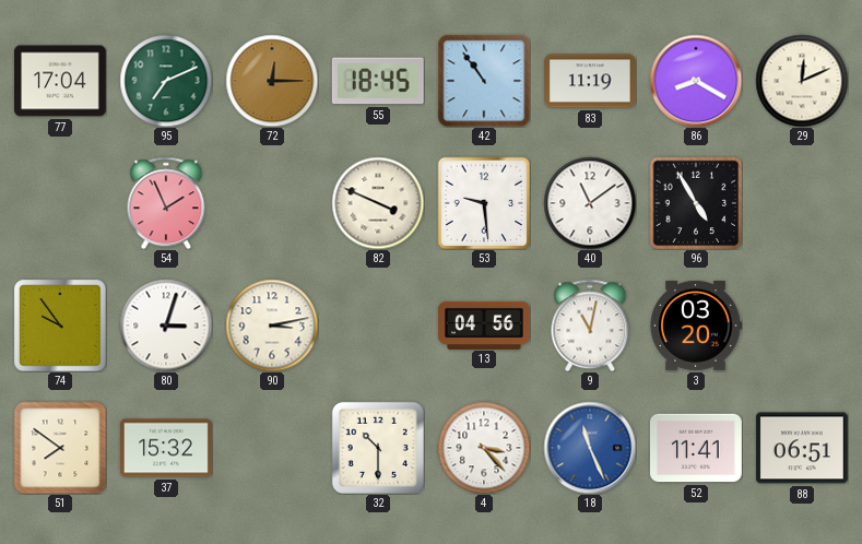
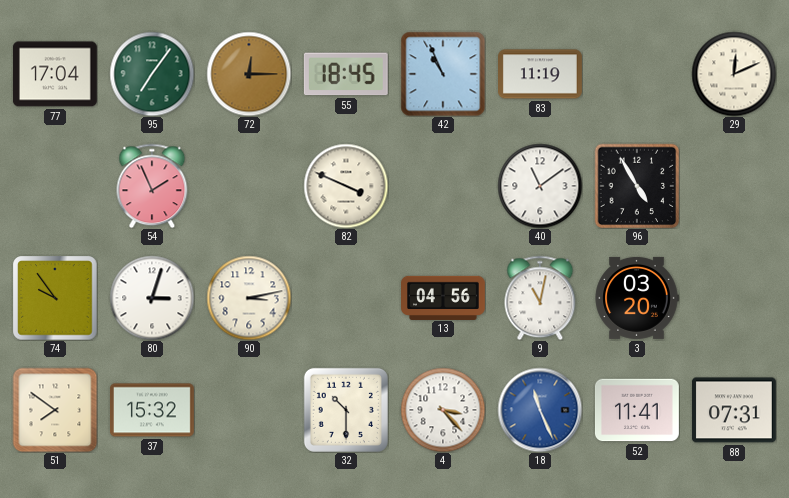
95: 7:11 -> 7:06
42: 10:54 -> 10:56
86: 8:20 -> none
53: 9:29 -> none
88: 06:51 -> 07:31
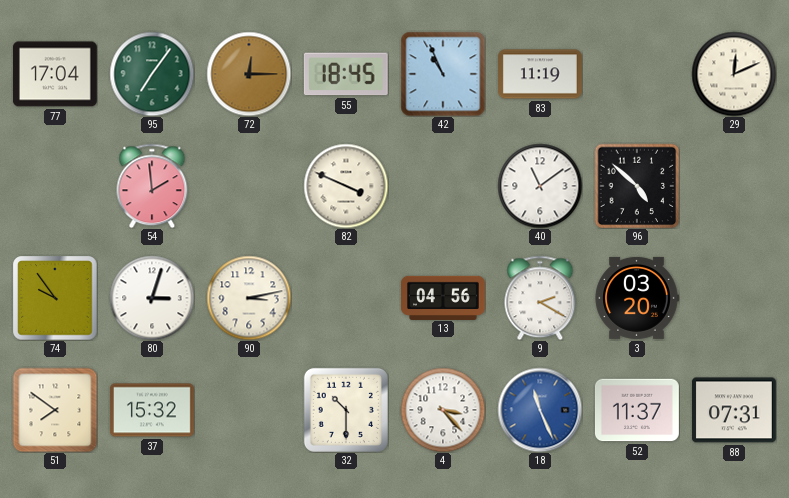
54: 1:56 -> 1:59
96: 4:55 -> 4:52
9: 11:02 -> 2:20
52: 11:41 -> 11:37
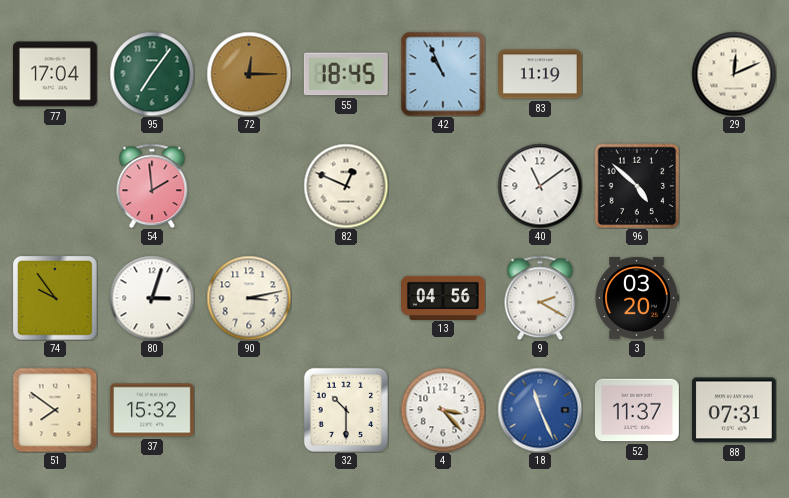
82: 3:49 -> 12:49
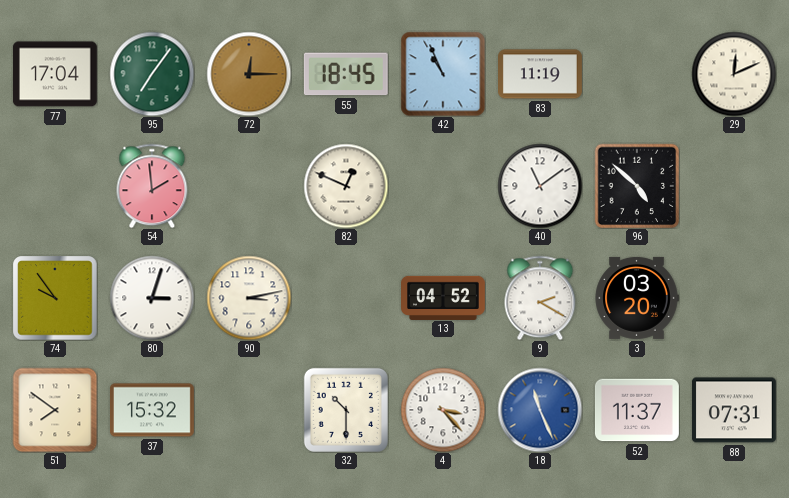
13: 04:56 -> 04:52
